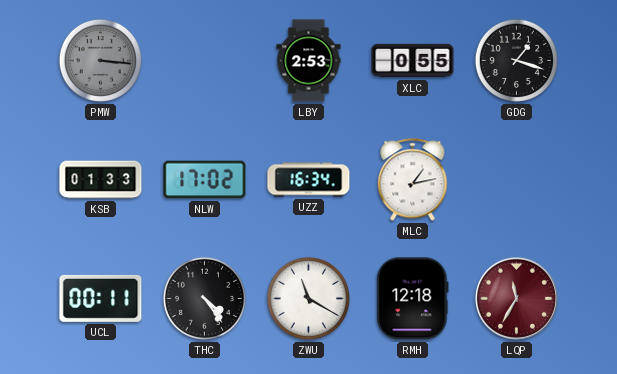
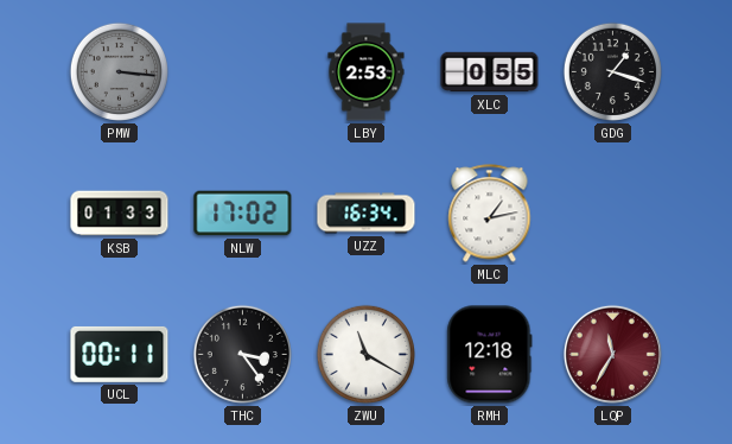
THC: 4:24 -> 3:24
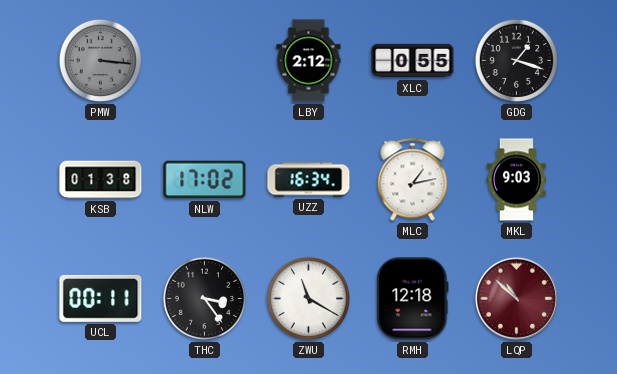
LBY: 2:53 -> 2:12
KSB: 01:33 -> 01:38
MKL: none -> 9:03
LQP: 11:35 -> 10:52
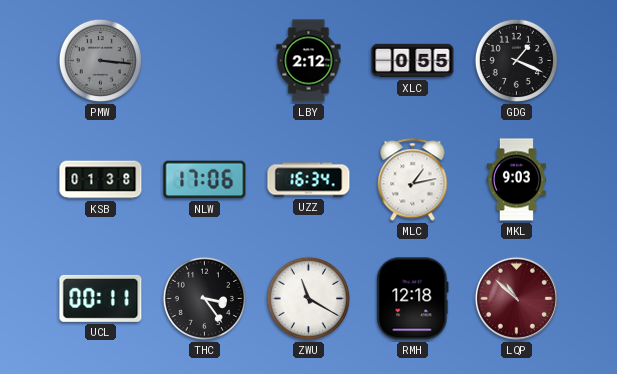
GDG: 1:18 -> 1:19
NLW: 17:02 -> 17:06
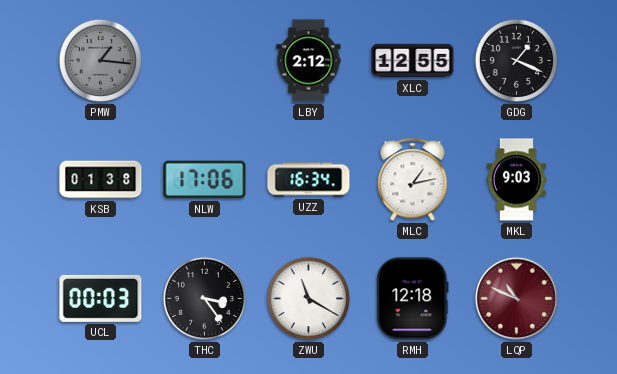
PMW: 3:16 -> 1:16
XLC: 0:55 -> 12:55
UCL: 00:11 -> 00:03
LQP: 10:52 -> 10:49
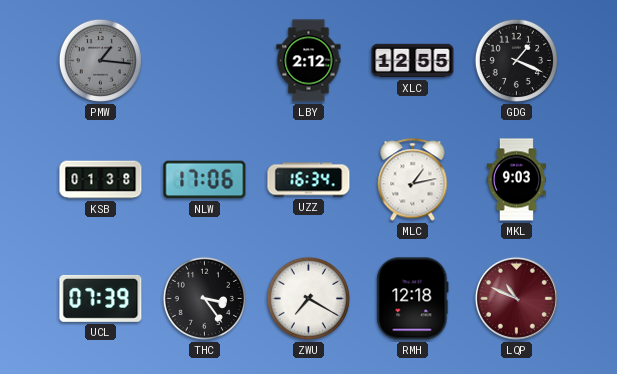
UCL: 00:03 -> 07:39
ZWU: 11:20 -> 7:20
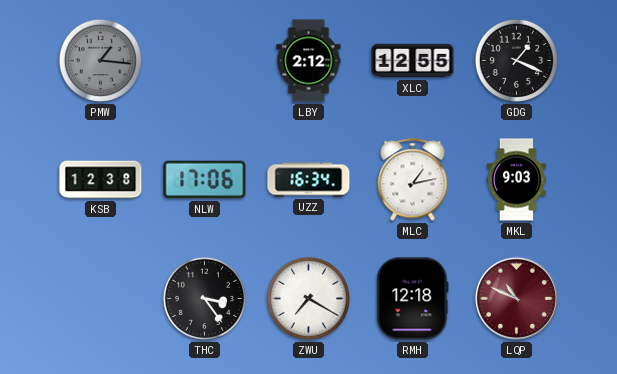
KSB: 01:38 -> 12:38
UCL: 07:39 -> none
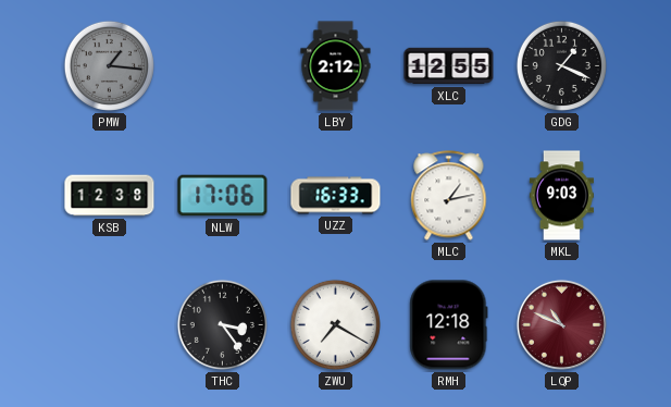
UZZ: 16:34 -> 16:33
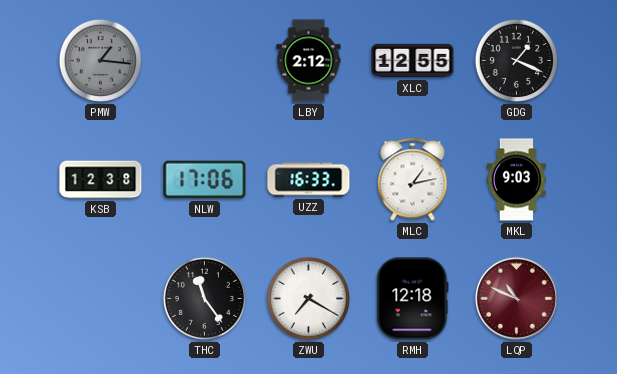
THC: 3:24 -> 11:24
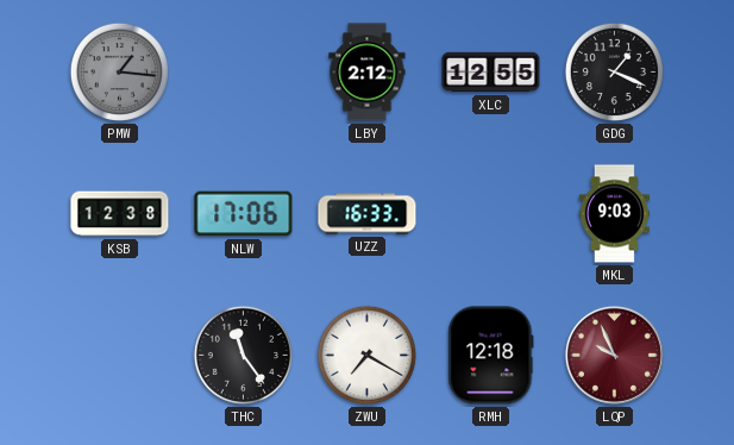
MLC: 1:13 -> none
LQP: 10:49 -> 9:56
